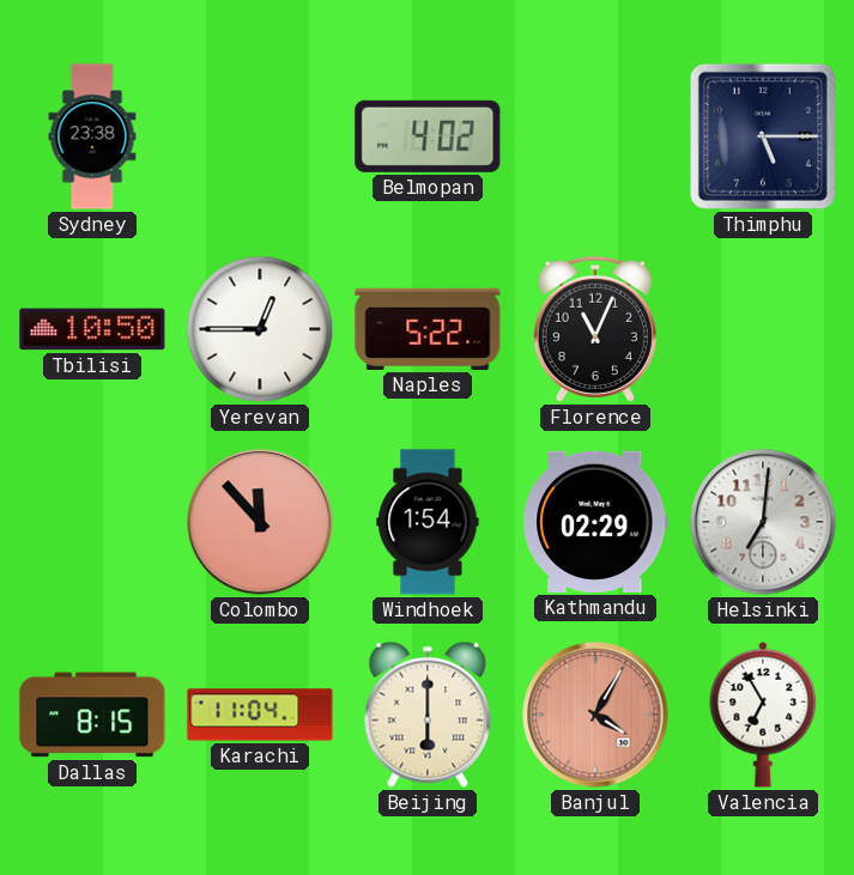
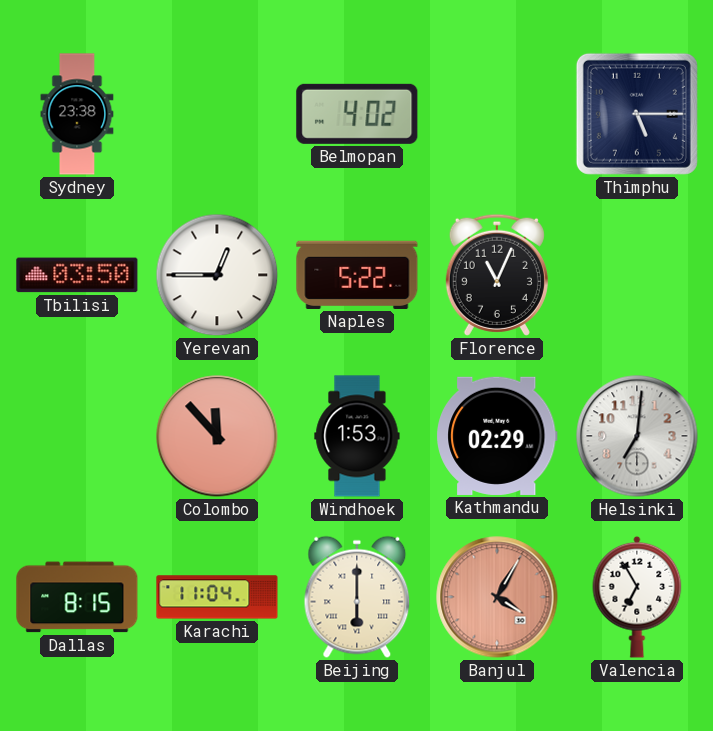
Tbilisi: 10:50 -> 03:50
Windhoek: 1:54 -> 1:53
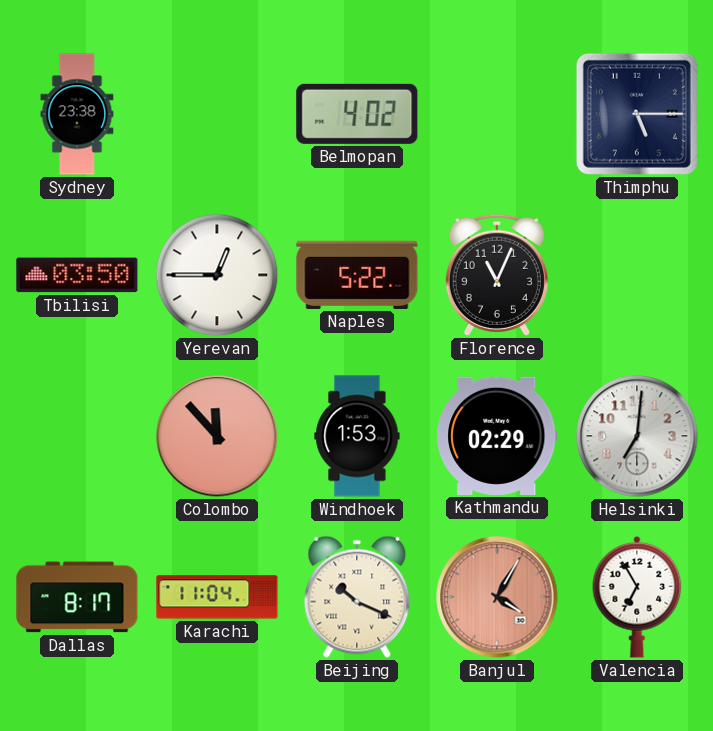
Dallas: 8:15 -> 8:17
Beijing: 6:00 -> 10:19
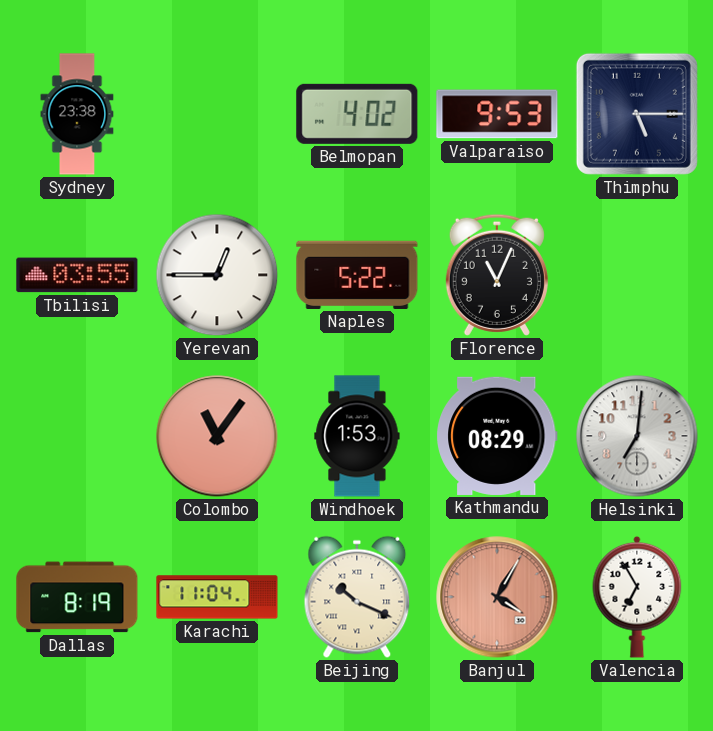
Valparaiso: none -> 9:53
Tbilisi: 03:50 -> 03:55
Colombo: 11:53 -> 11:06
Kathmandu: 02:29 -> 08:29
Dallas: 8:17 -> 8:19
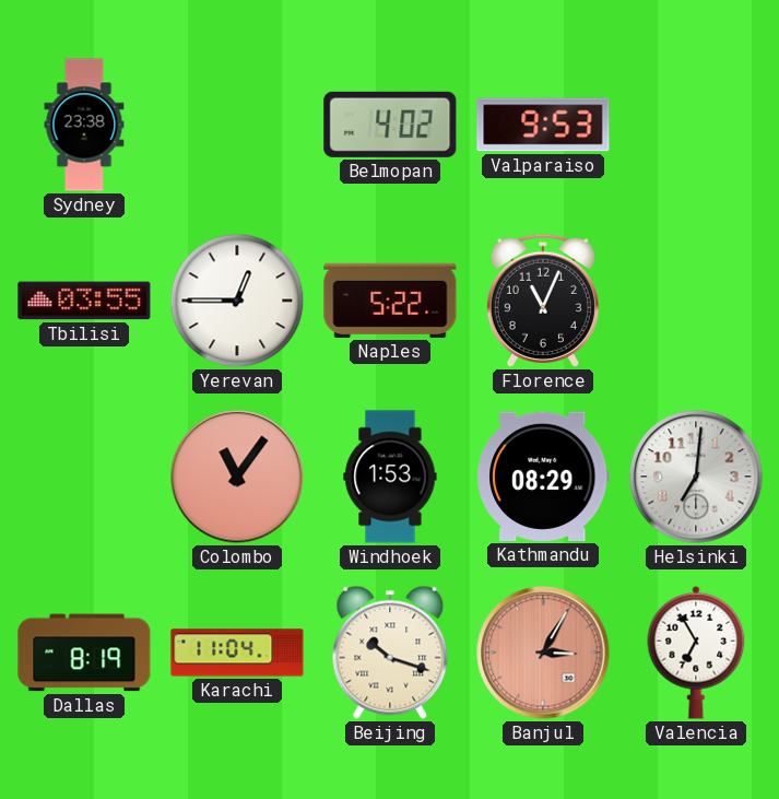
Thimphu: 5:15 -> none
Beijing: 10:19 -> 10:18
Banjul: 4:05 -> 3:05
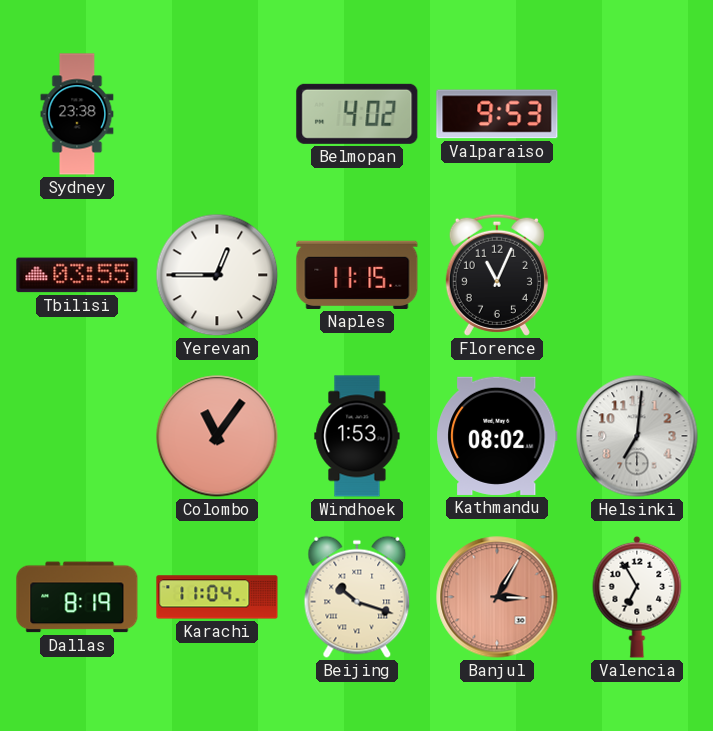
Naples: 5:22 -> 11:15
Kathmandu: 08:29 -> 08:02
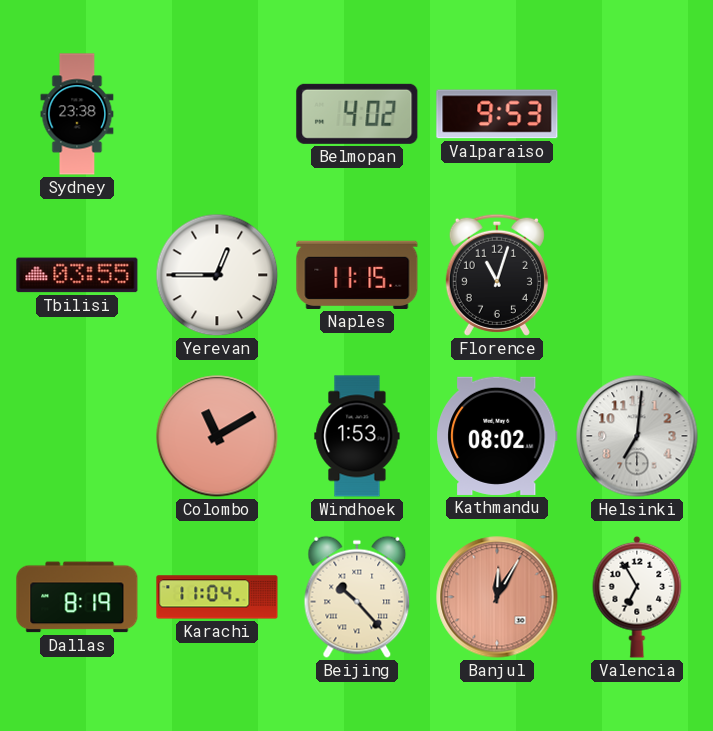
Florence: 11:04 -> 11:03
Colombo: 11:06 -> 11:10
Beijing: 10:18 -> 10:23
Banjul: 3:05 -> 12:05
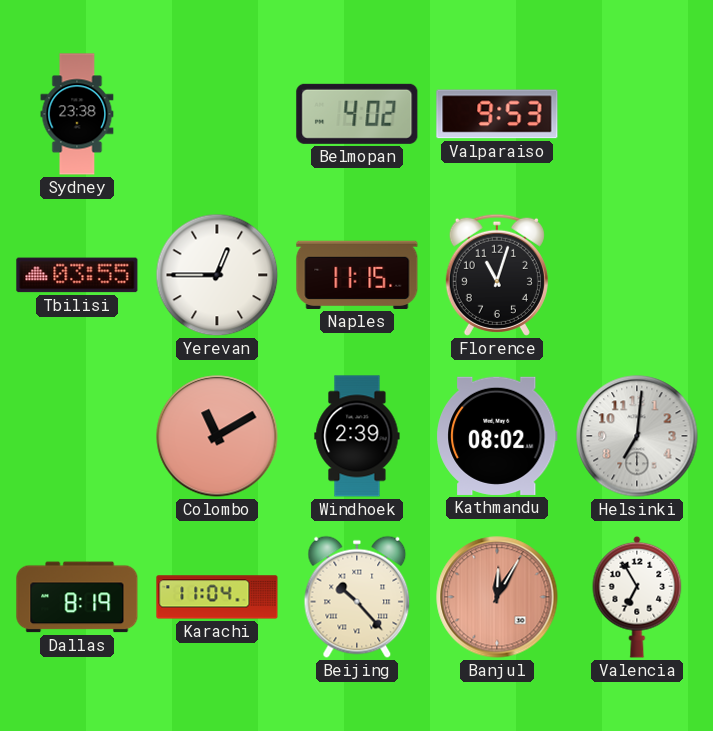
Windhoek: 1:53 -> 2:39
